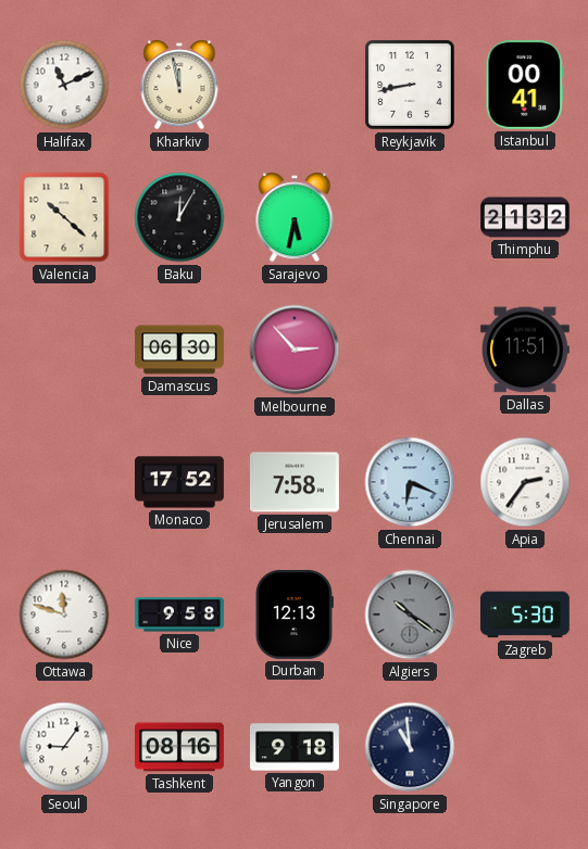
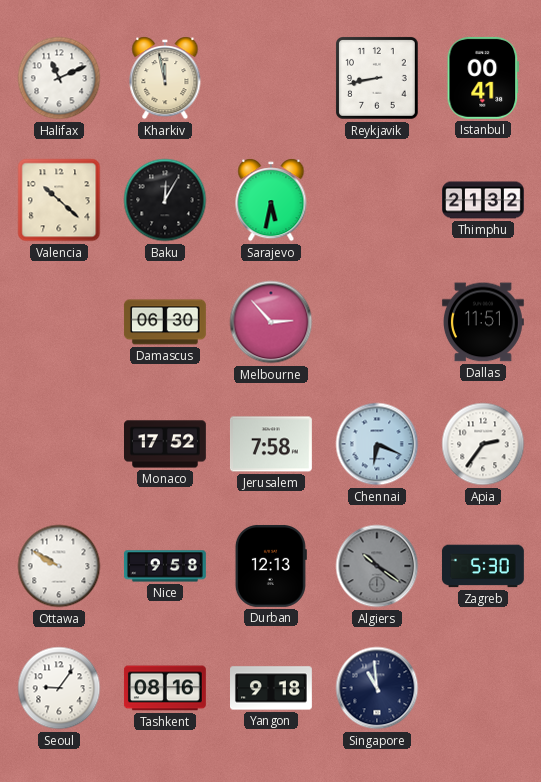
Ottawa: 11:48 -> 9:50
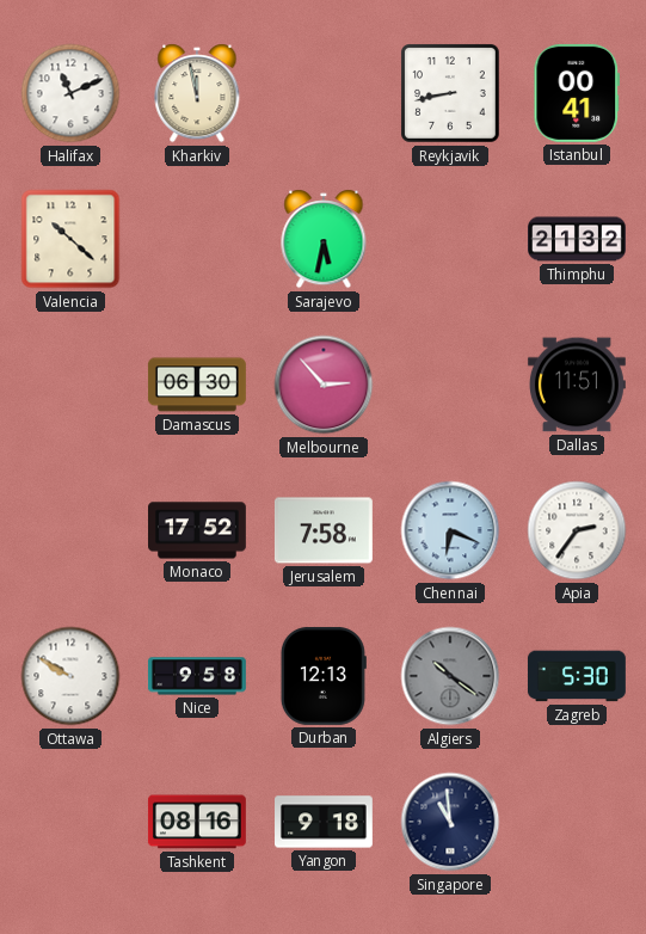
Baku: 12:05 -> none
Seoul: 9:06 -> none
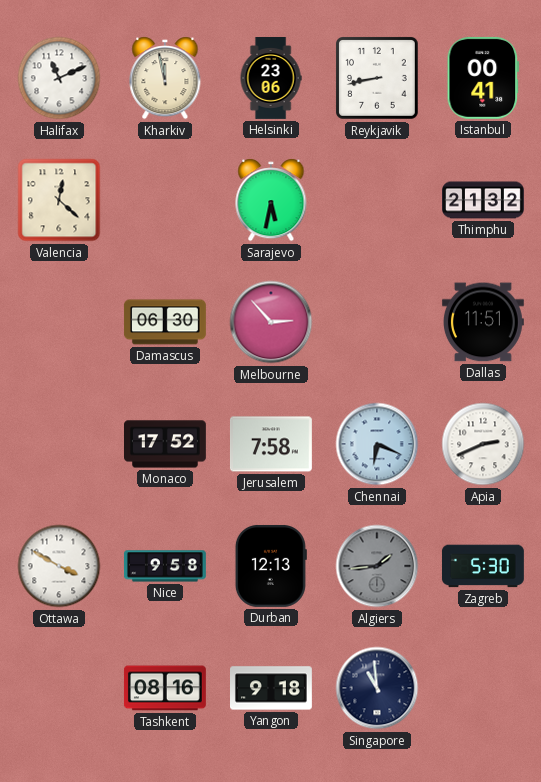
Helsinki: none -> 23:06
Valencia: 10:22 -> 12:22
Apia: 2:36 -> 2:41
Ottawa: 9:50 -> 3:50
Algiers: 10:21 -> 1:44
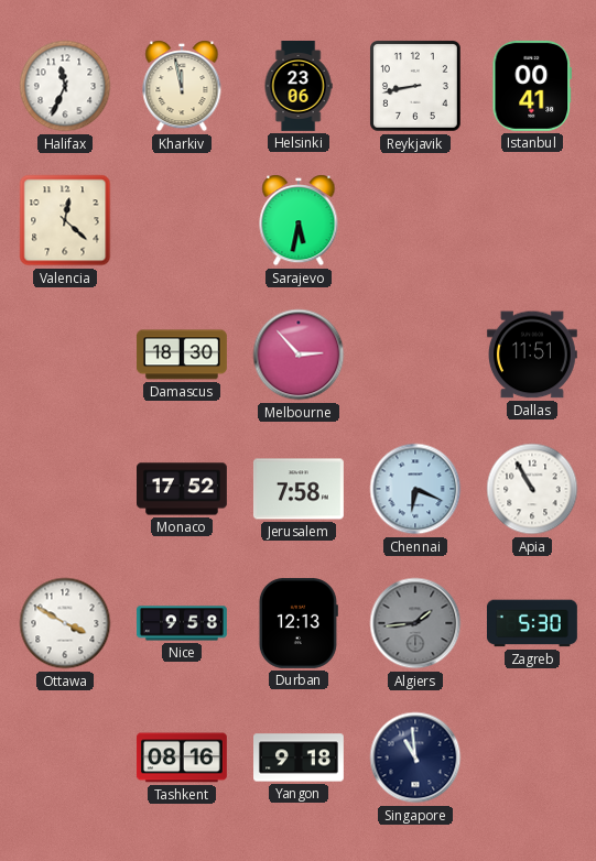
Halifax: 11:11 -> 11:34
Thimphu: 21:32 -> none
Damascus: 06:30 -> 18:30
Apia: 2:41 -> 10:55
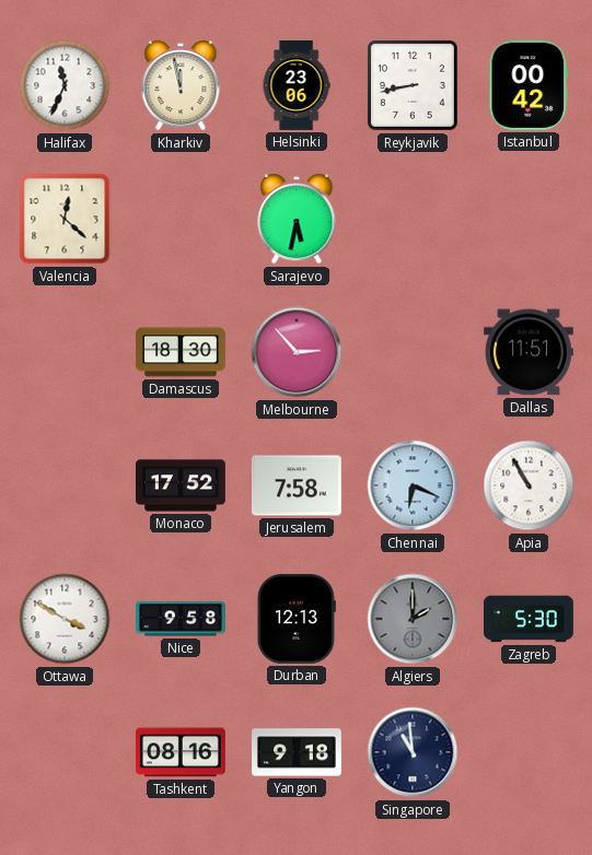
Istanbul: 00:41 -> 00:42
Algiers: 1:44 -> 2:00
